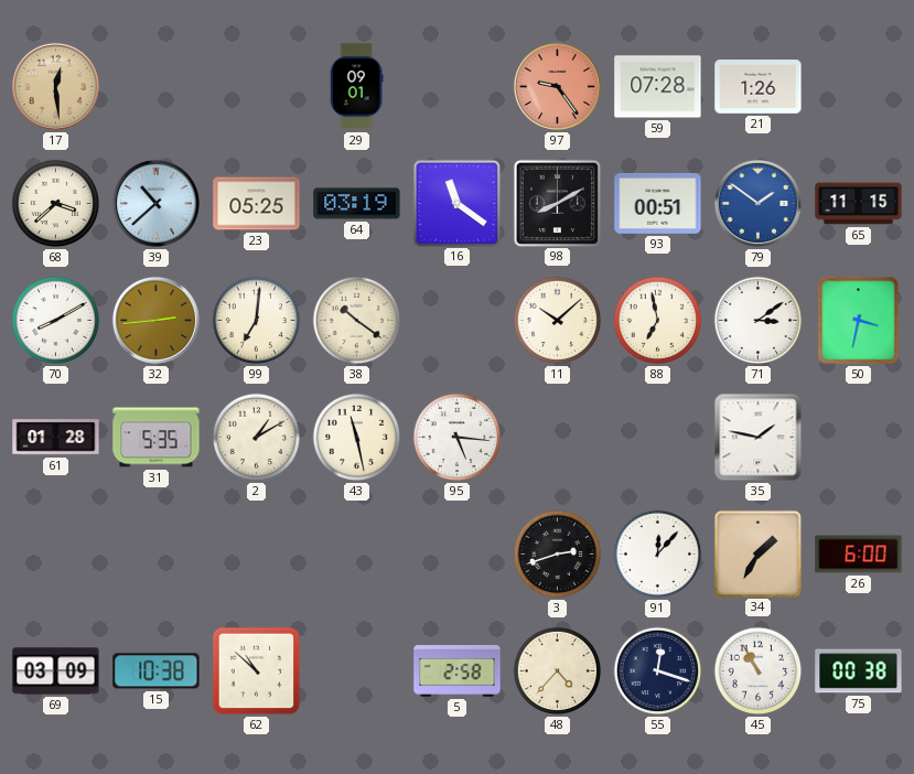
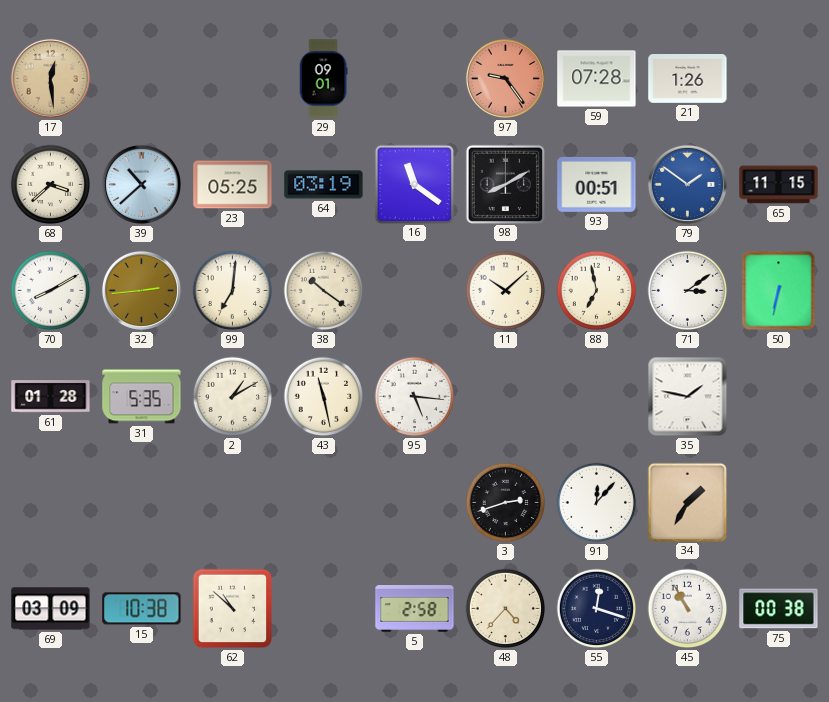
50: 3:32 -> 6:32
26: 6:00 -> none
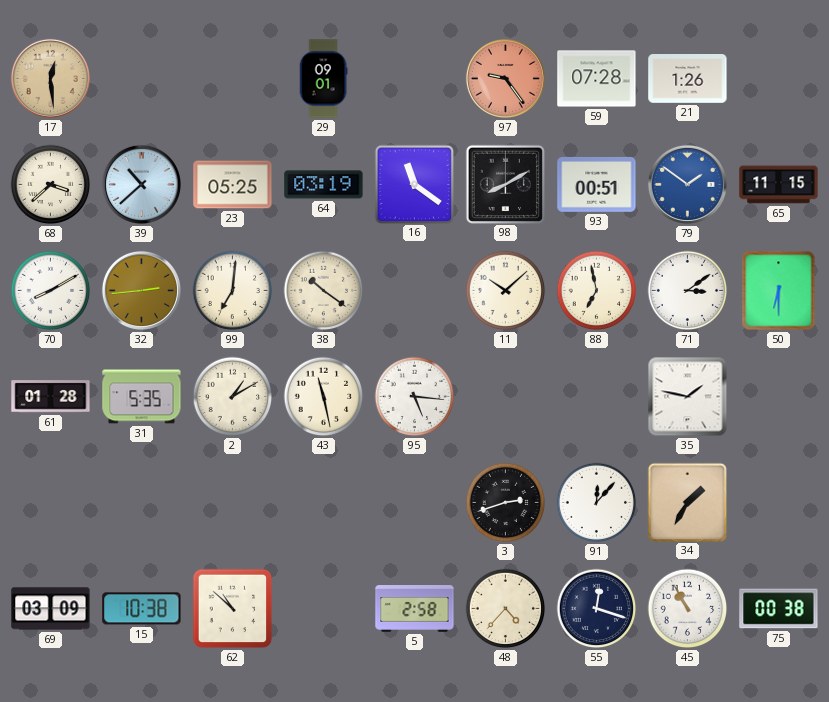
50: 6:32 -> 6:30
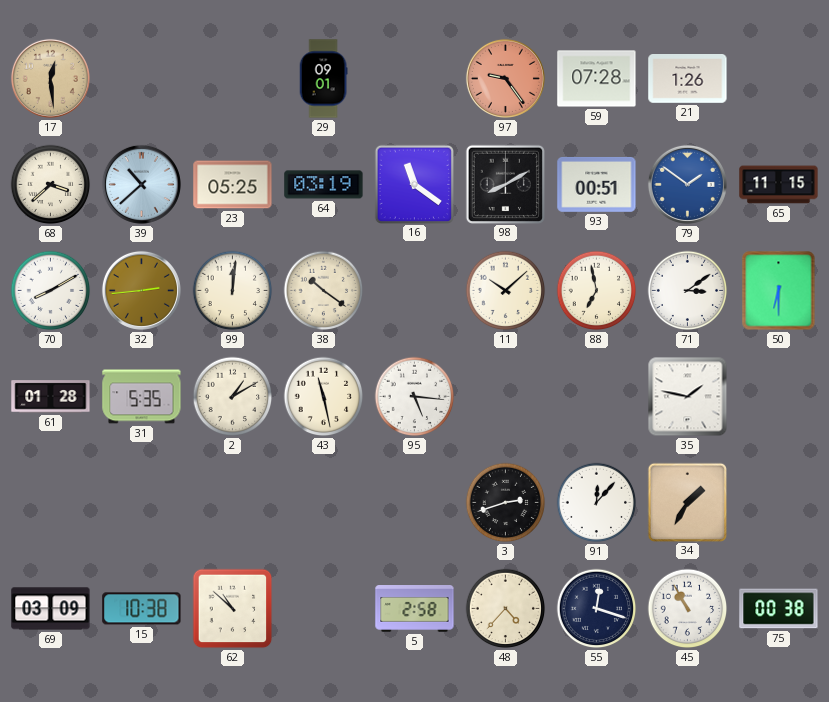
99: 7:01 -> 12:01
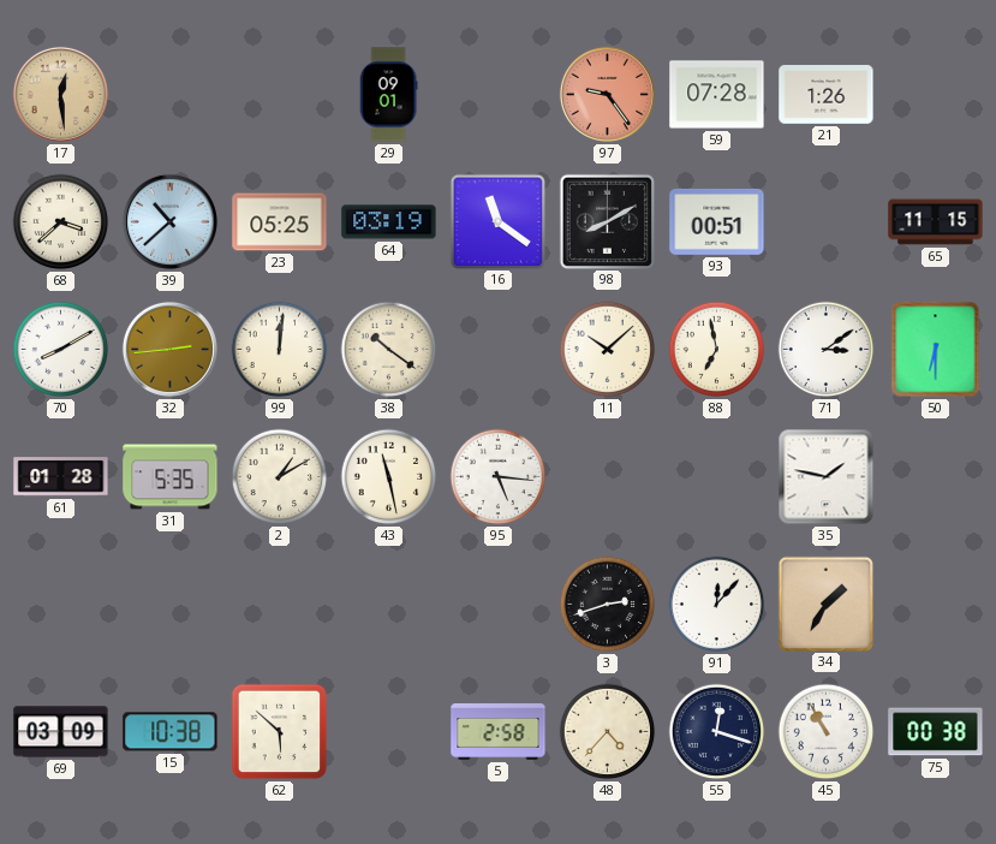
79: 1:51 -> none
62: 10:52 -> 5:52
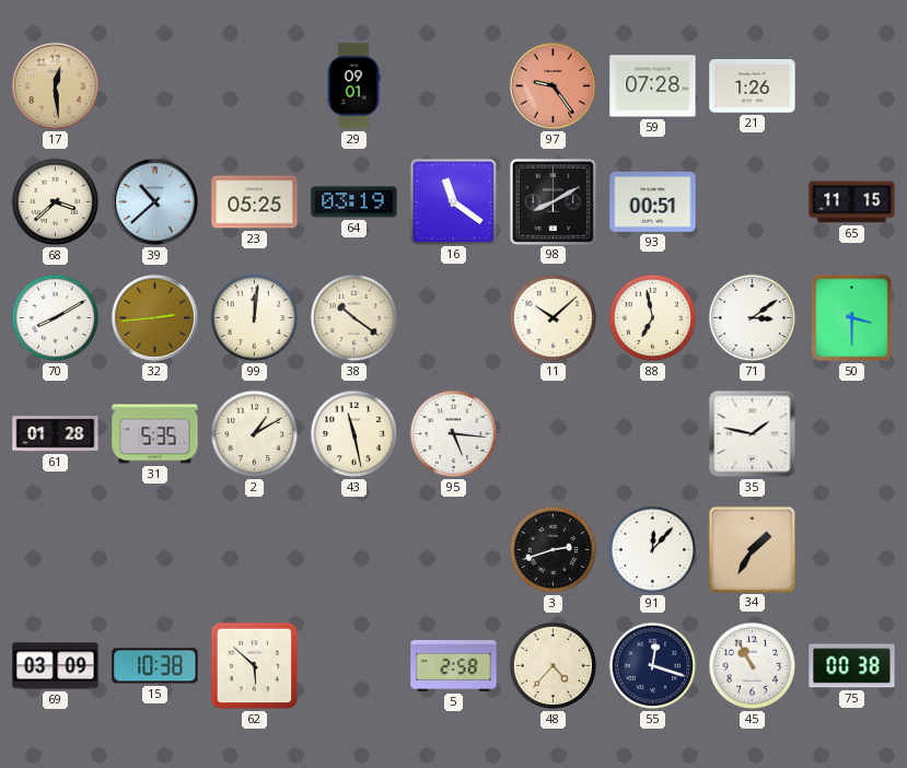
50: 6:30 -> 3:30
